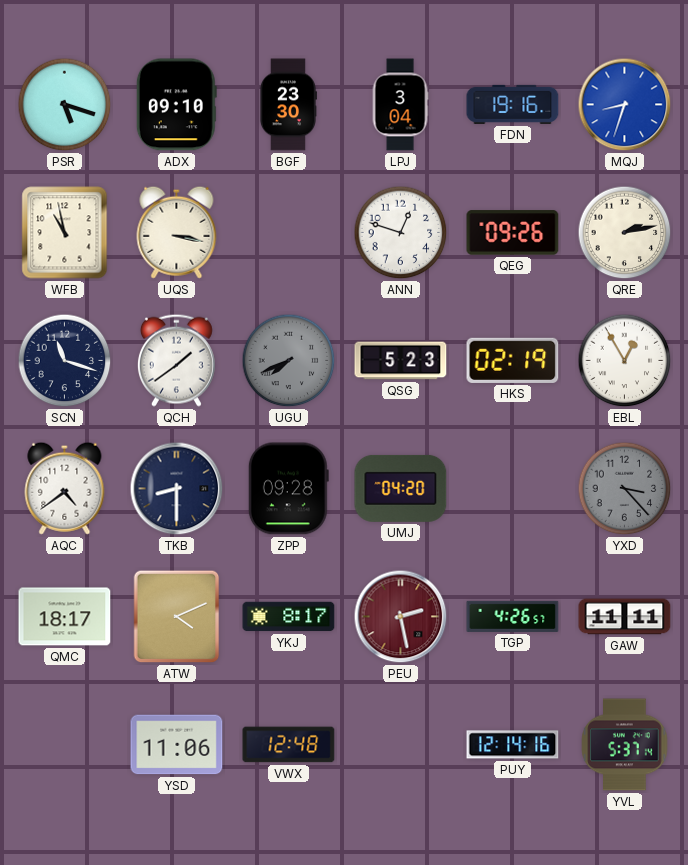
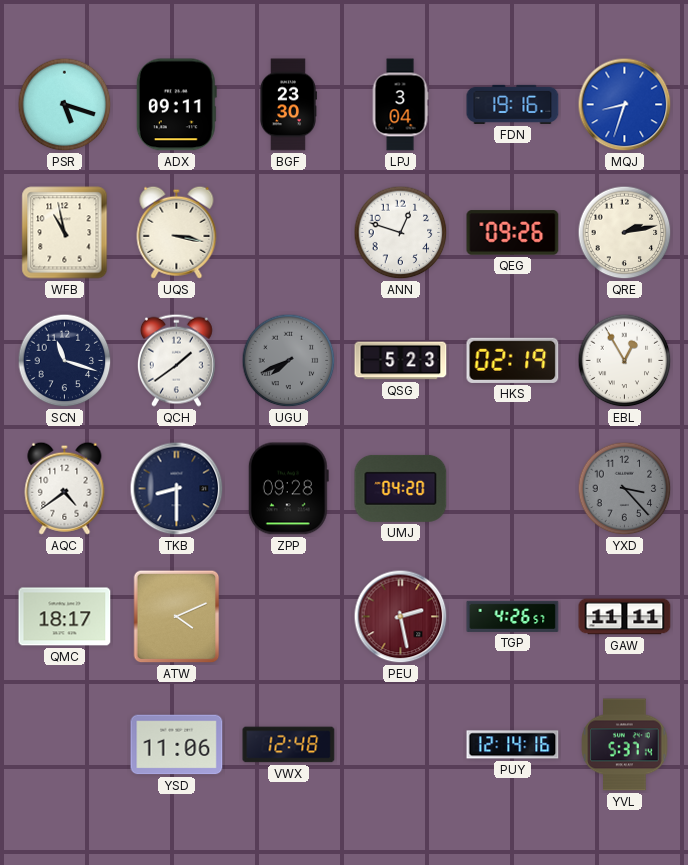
ADX: 09:10 -> 09:11
YKJ: 8:17 -> none
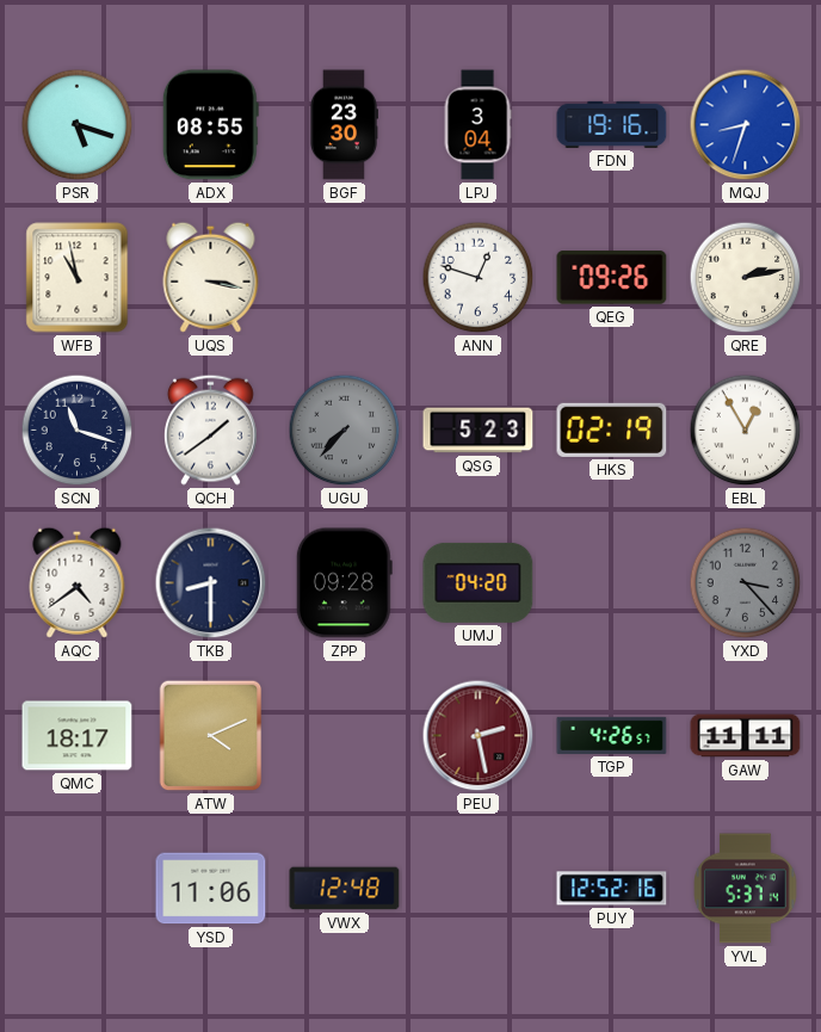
ADX: 09:11 -> 08:55
UGU: 7:41 -> 7:37
PUY: 12:14 -> 12:52
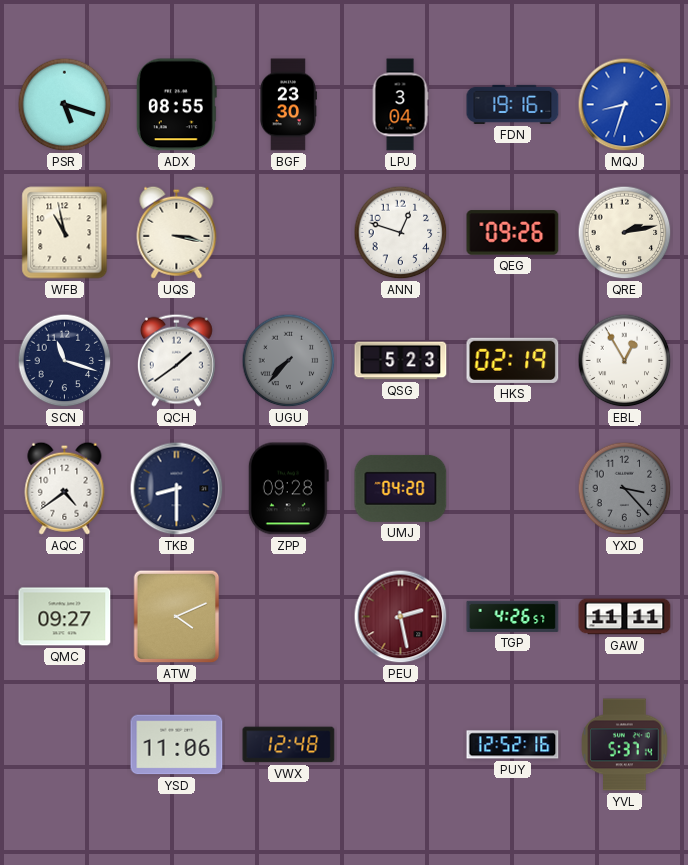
QMC: 18:17 -> 09:27
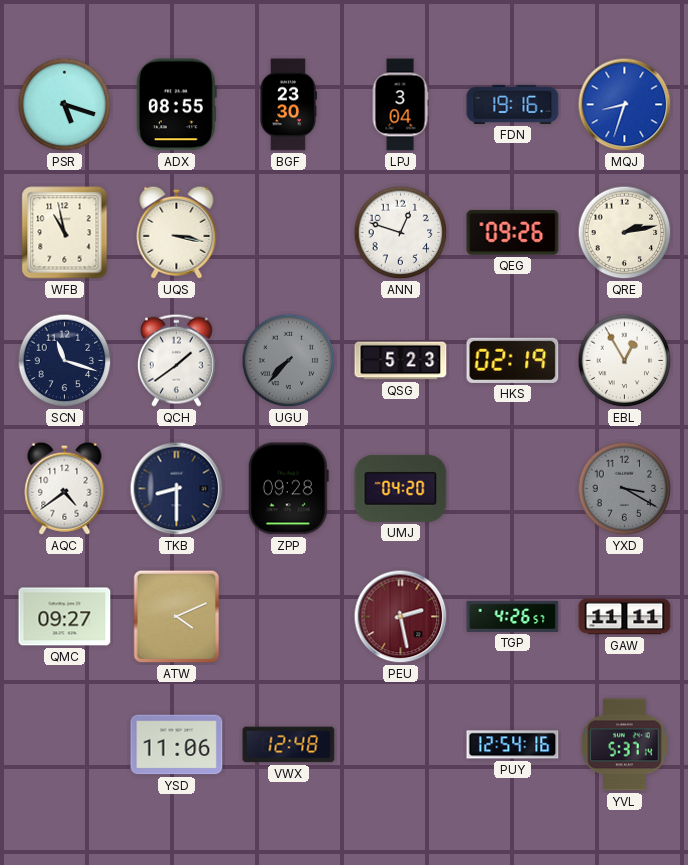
YXD: 3:23 -> 3:20
PUY: 12:52 -> 12:54
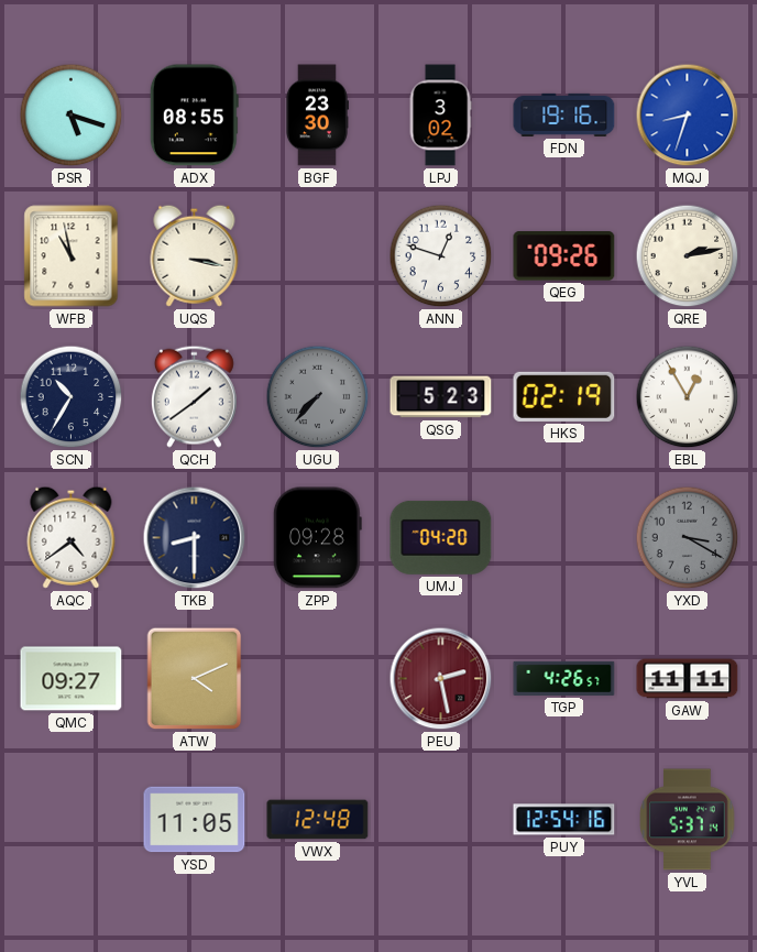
LPJ: 3:04 -> 3:02
SCN: 11:18 -> 10:35
YSD: 11:06 -> 11:05
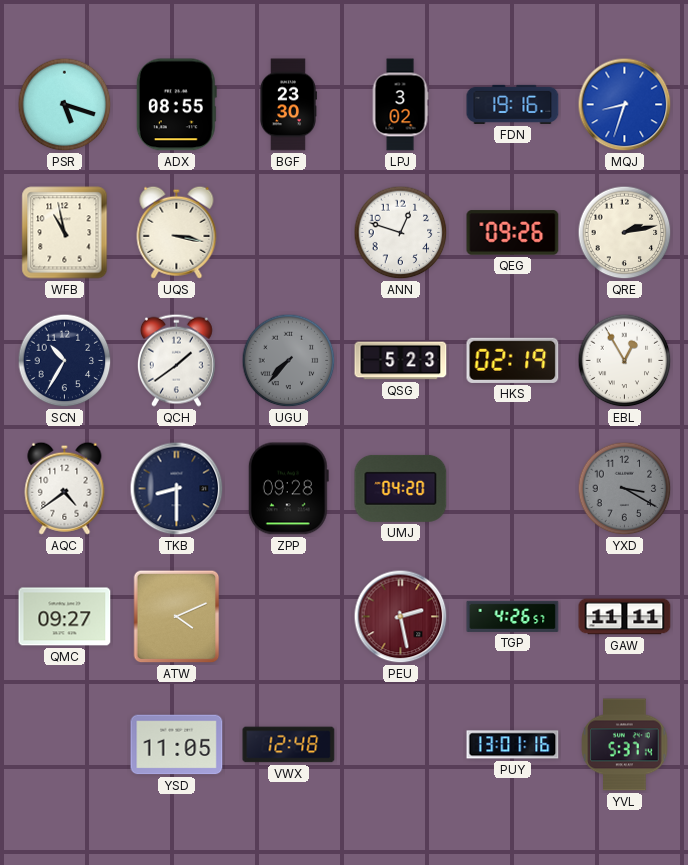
PUY: 12:54 -> 13:01
